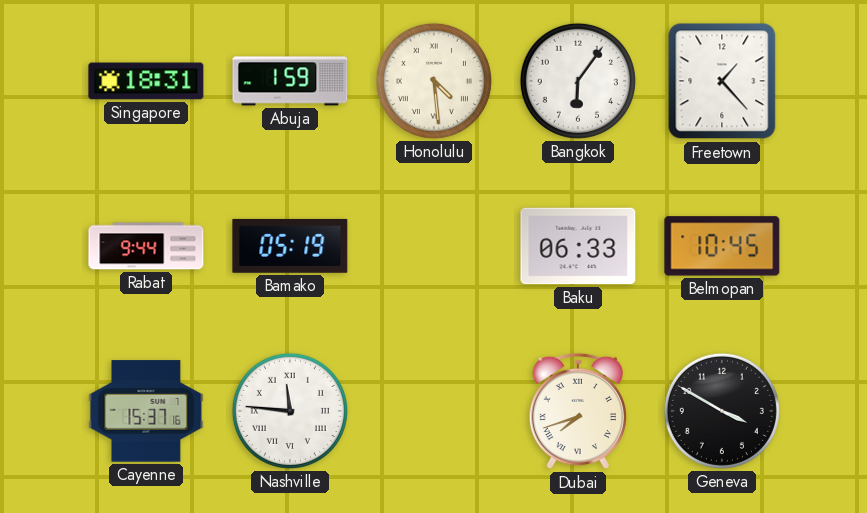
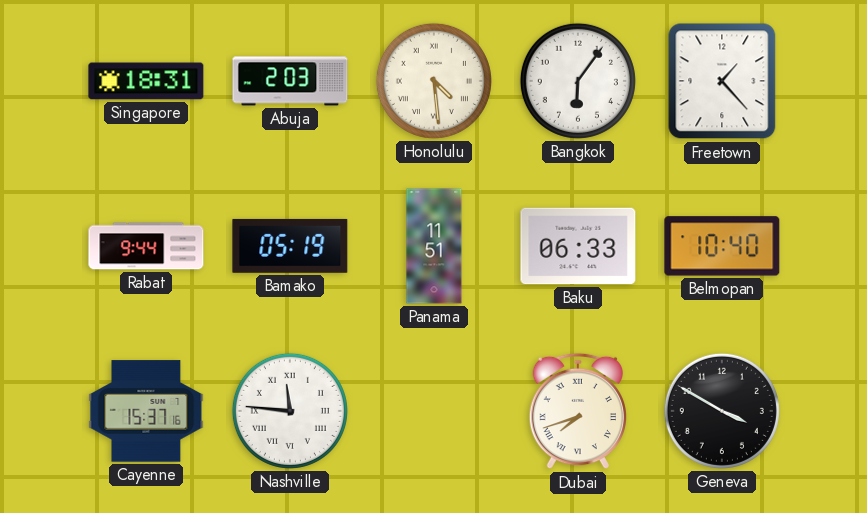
Abuja: 1:59 -> 2:03
Panama: none -> 11:51
Belmopan: 10:45 -> 10:40
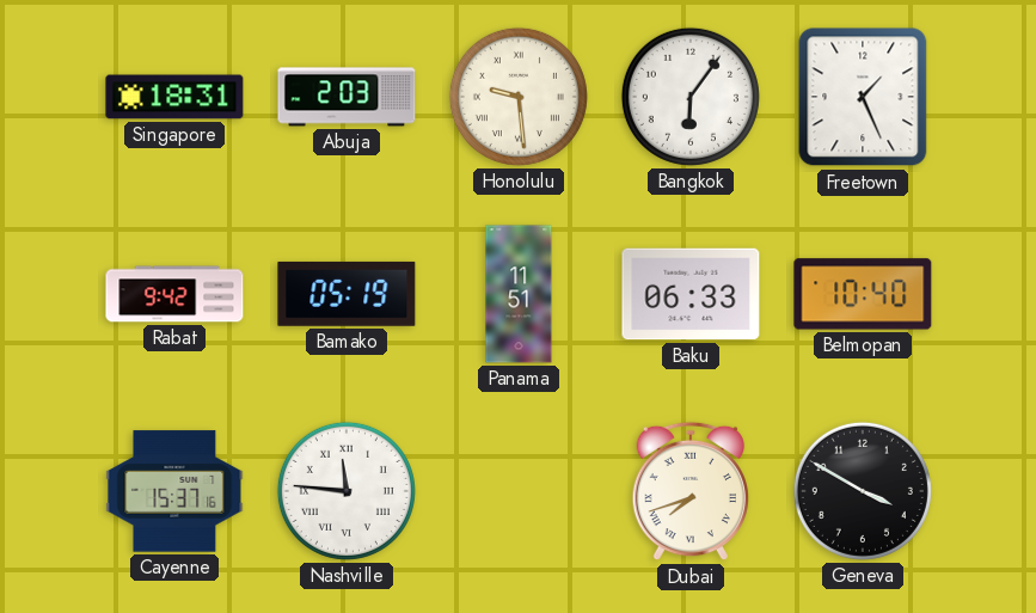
Honolulu: 4:29 -> 9:29
Freetown: 1:23 -> 1:26
Rabat: 9:44 -> 9:42
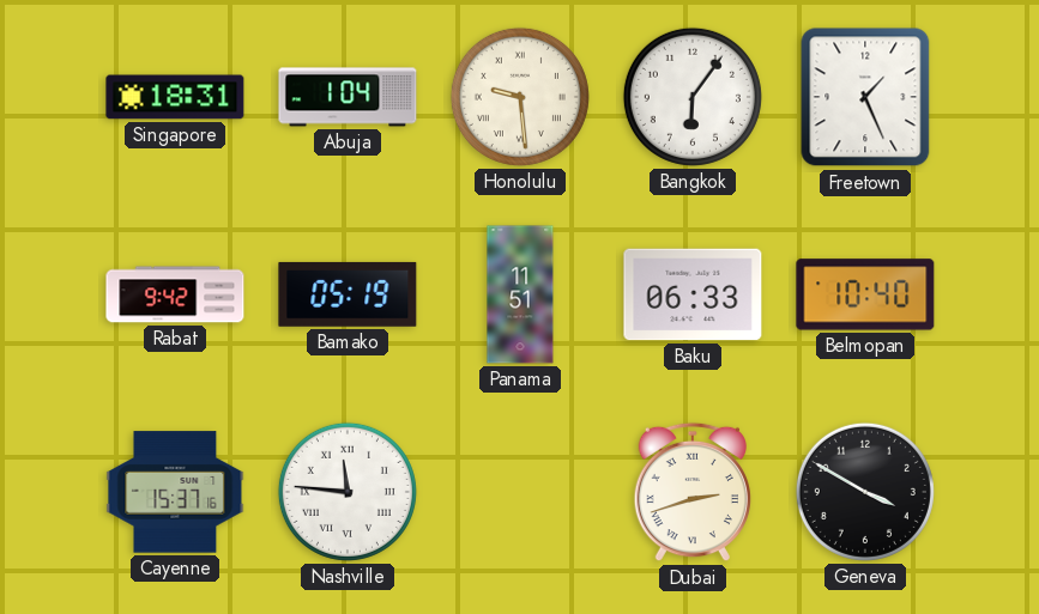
Abuja: 2:03 -> 1:04
Dubai: 7:42 -> 2:42
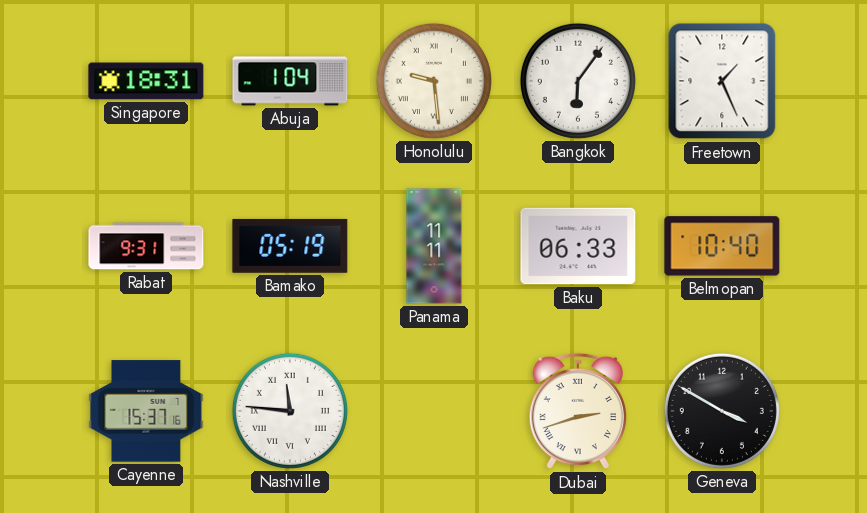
Rabat: 9:42 -> 9:31
Panama: 11:51 -> 11:11
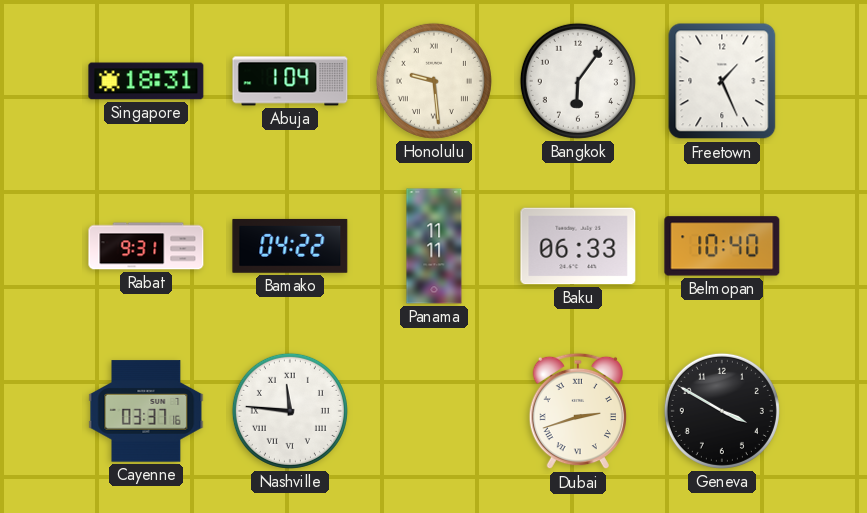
Bamako: 05:19 -> 04:22
Cayenne: 15:37 -> 03:37
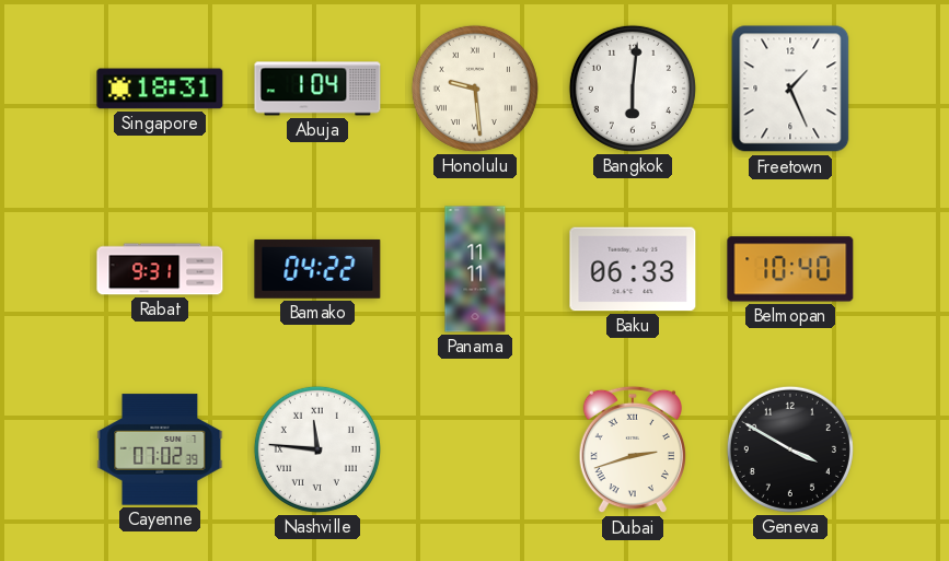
Bangkok: 6:06 -> 6:01
Cayenne: 03:37 -> 07:02
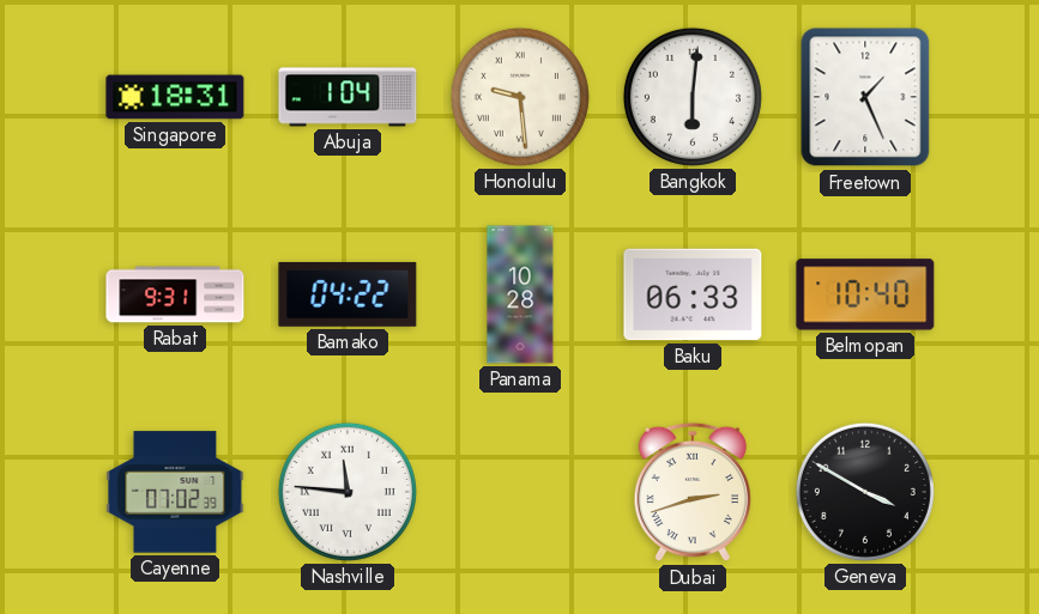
Panama: 11:11 -> 10:28
